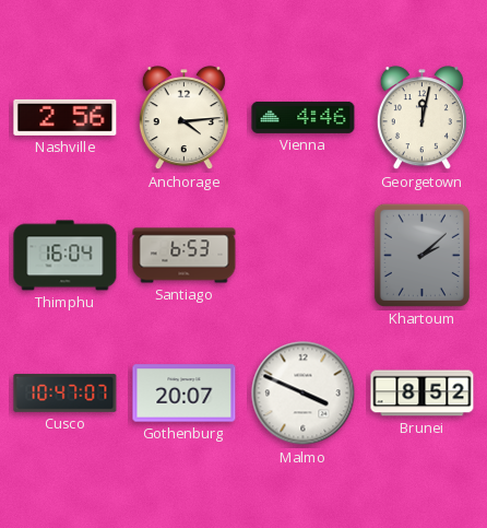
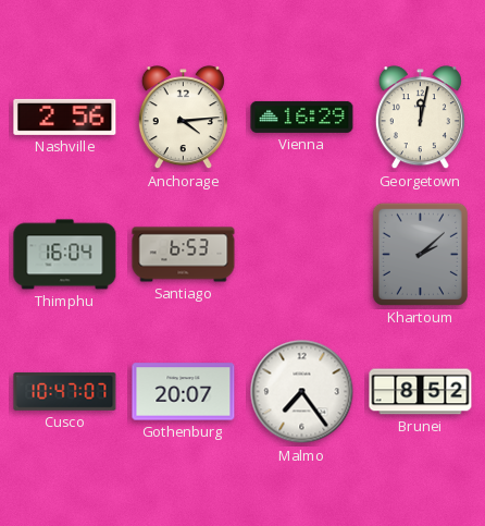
Vienna: 4:46 -> 16:29
Malmo: 3:49 -> 7:24
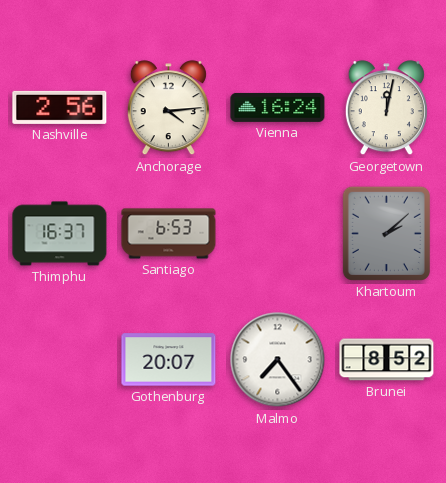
Vienna: 16:29 -> 16:24
Thimphu: 16:04 -> 16:37
Cusco: 10:47 -> none
